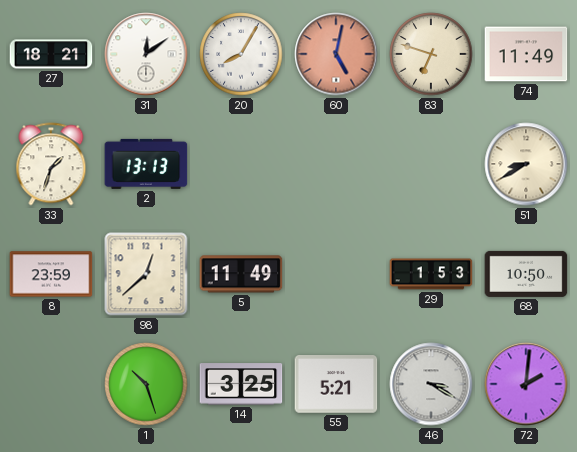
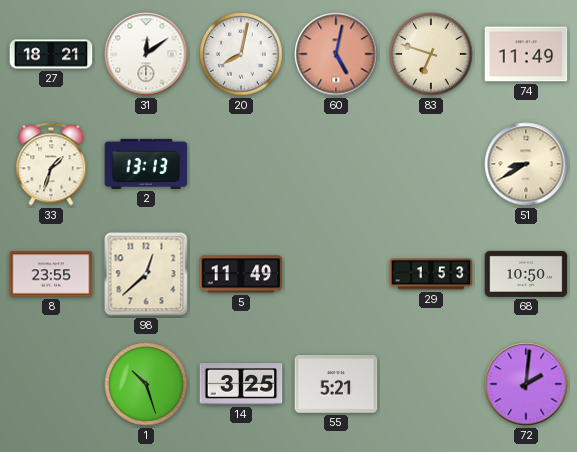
20: 8:05 -> 8:02
8: 23:59 -> 23:55
46: 3:20 -> none
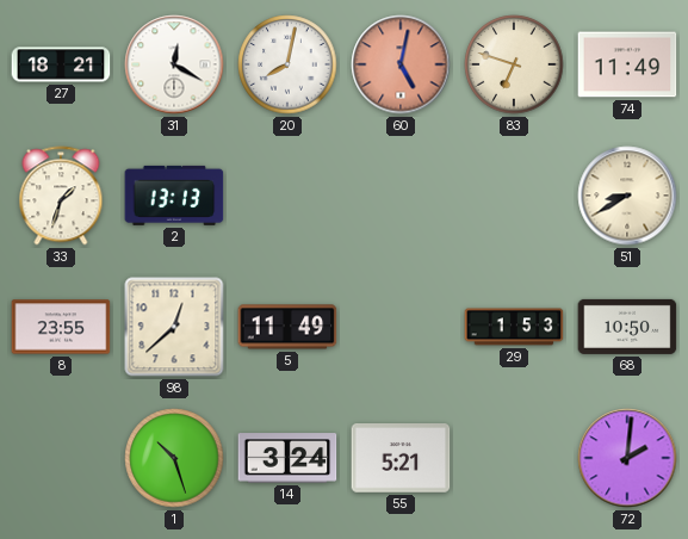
31: 12:09 -> 12:20
14: 3:25 -> 3:24
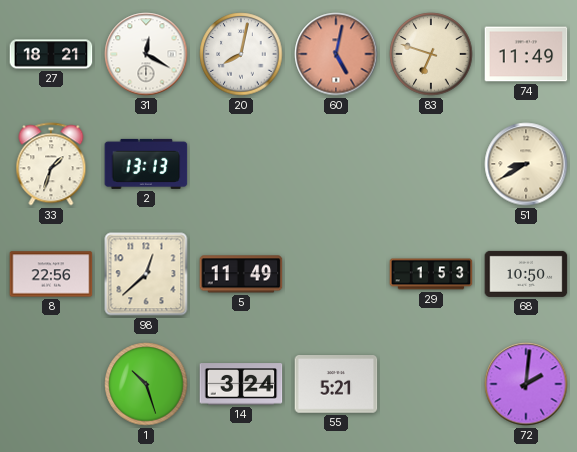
8: 23:55 -> 22:56
